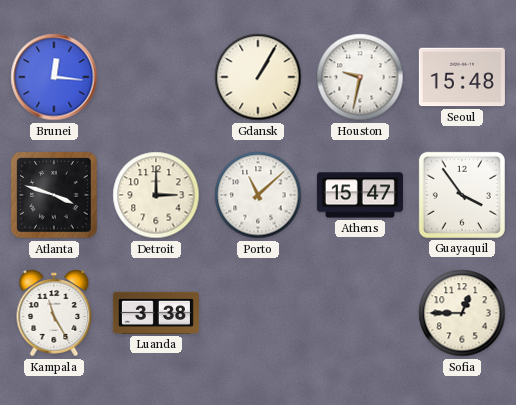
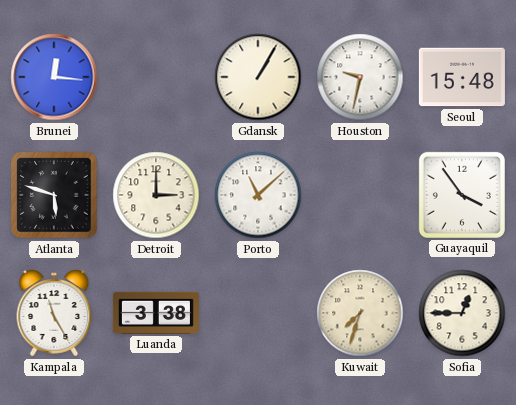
Atlanta: 3:48 -> 5:48
Athens: 15:47 -> none
Kuwait: none -> 7:33
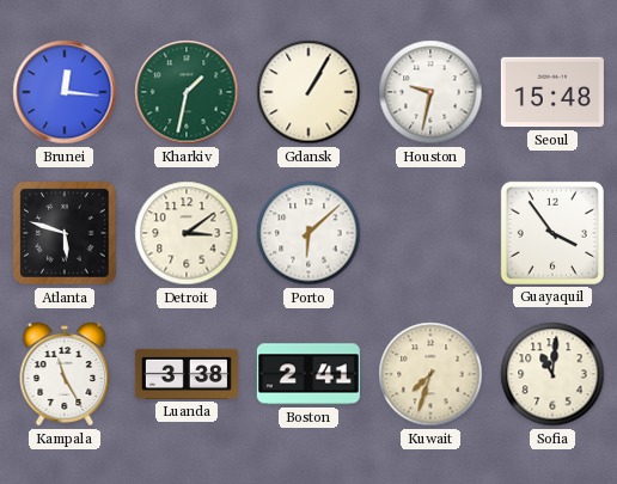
Kharkiv: none -> 1:32
Detroit: 3:00 -> 3:09
Porto: 11:08 -> 6:08
Boston: none -> 2:41
Sofia: 12:45 -> 11:01
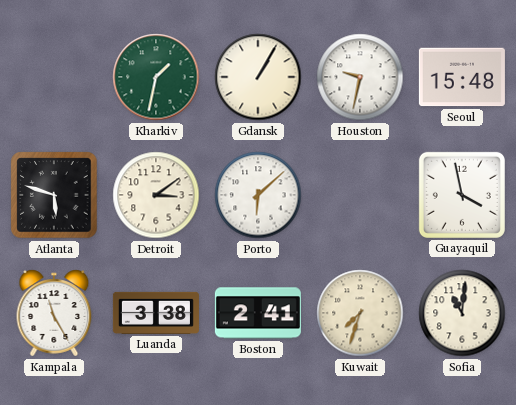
Brunei: 12:16 -> none
Guayaquil: 3:54 -> 3:58
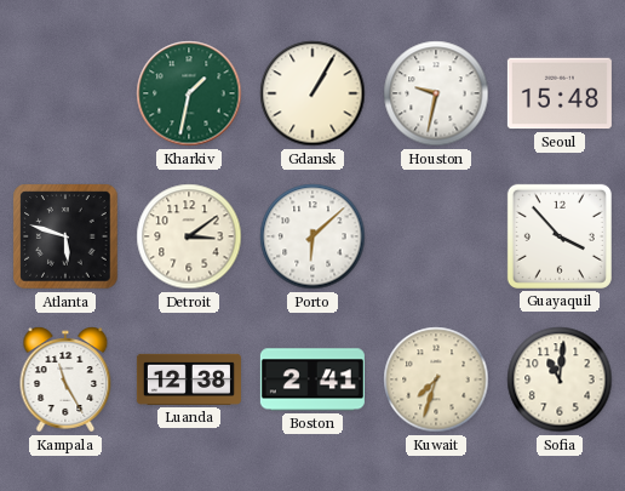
Guayaquil: 3:58 -> 3:53
Luanda: 3:38 -> 12:38
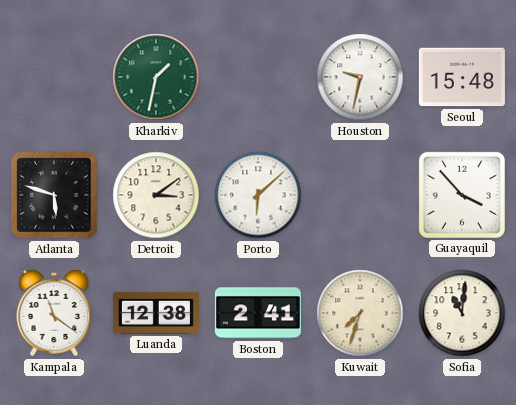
Gdansk: 1:05 -> none
Kampala: 11:25 -> 11:21
